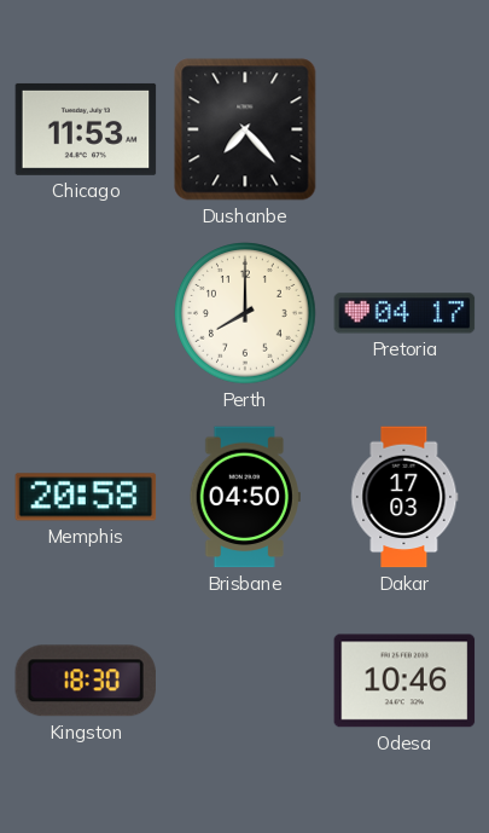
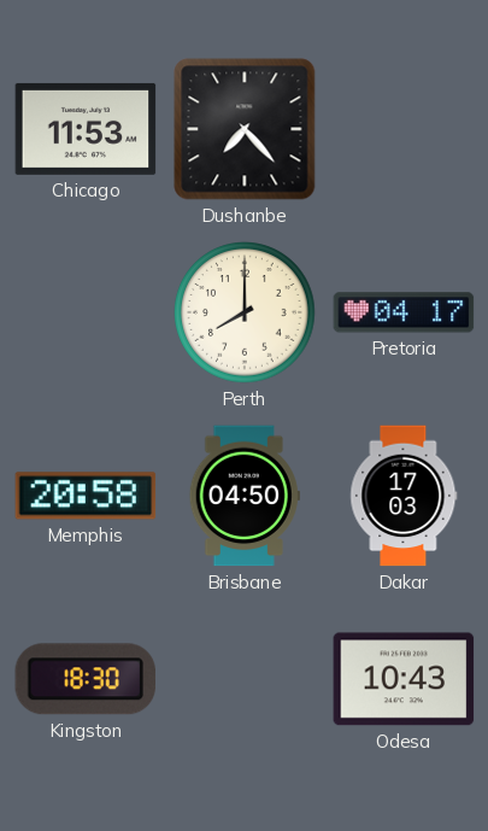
Odesa: 10:46 -> 10:43
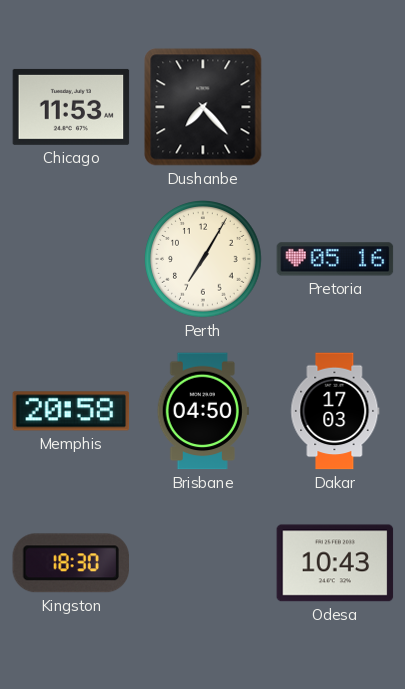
Perth: 8:00 -> 7:05
Pretoria: 04:17 -> 05:16
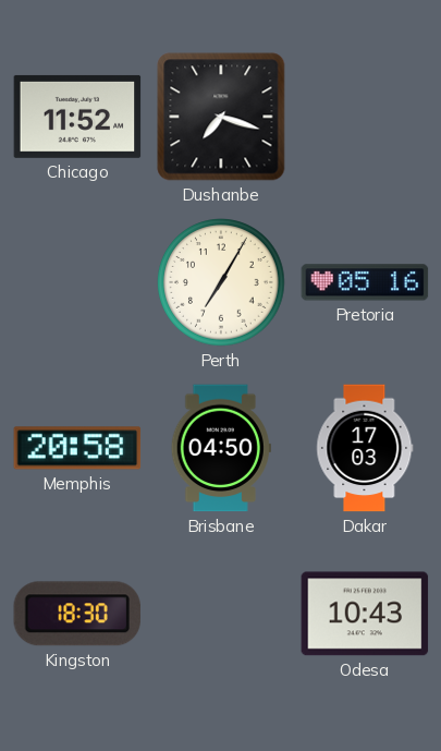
Chicago: 11:53 -> 11:52
Dushanbe: 7:23 -> 7:18
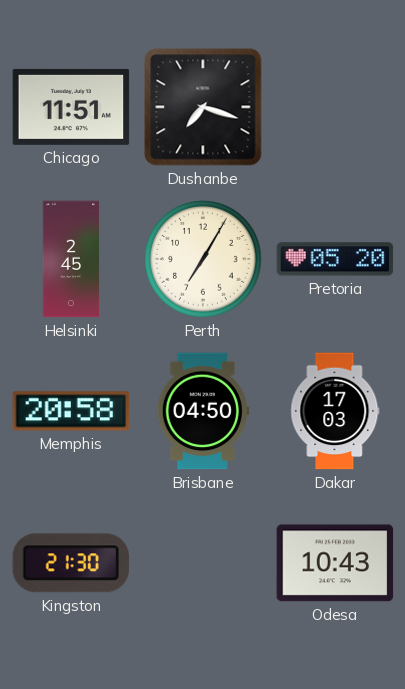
Chicago: 11:52 -> 11:51
Helsinki: none -> 2:45
Pretoria: 05:16 -> 05:20
Kingston: 18:30 -> 21:30
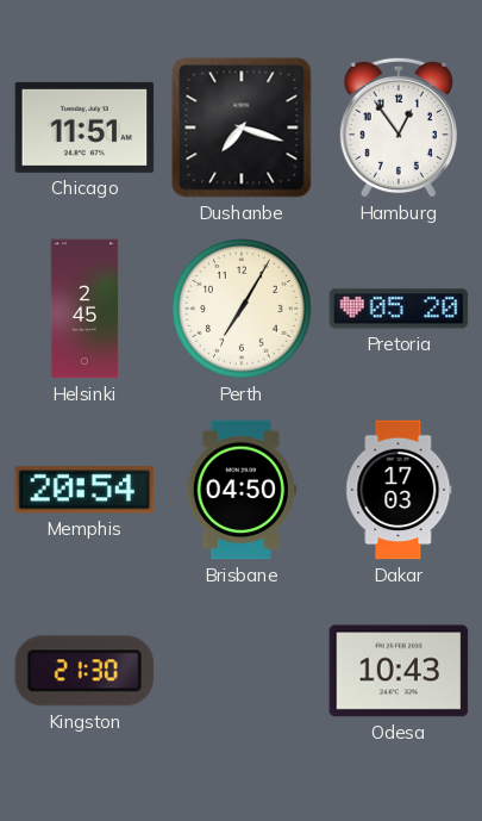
Hamburg: none -> 12:54
Memphis: 20:58 -> 20:54
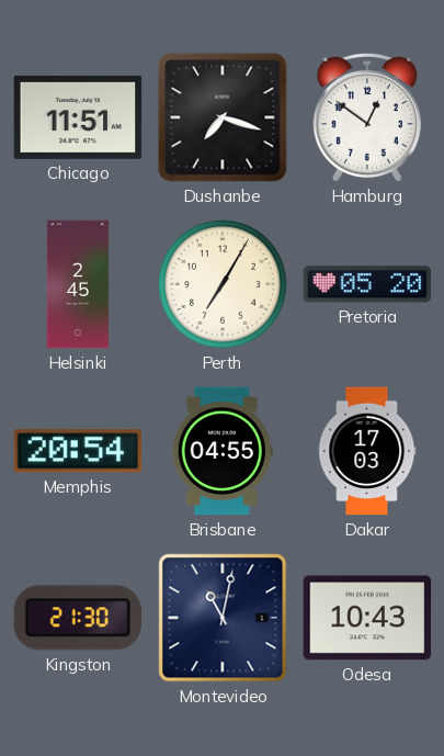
Hamburg: 12:54 -> 12:51
Brisbane: 04:50 -> 04:55
Montevideo: none -> 11:02
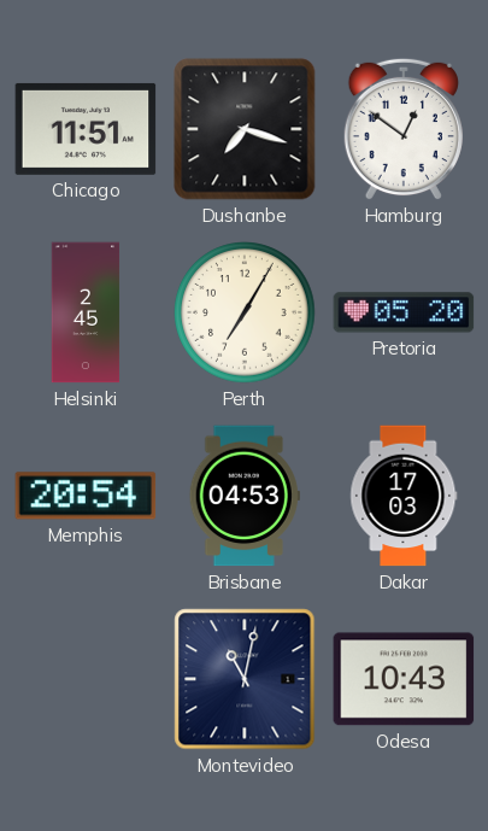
Brisbane: 04:55 -> 04:53
Kingston: 21:30 -> none
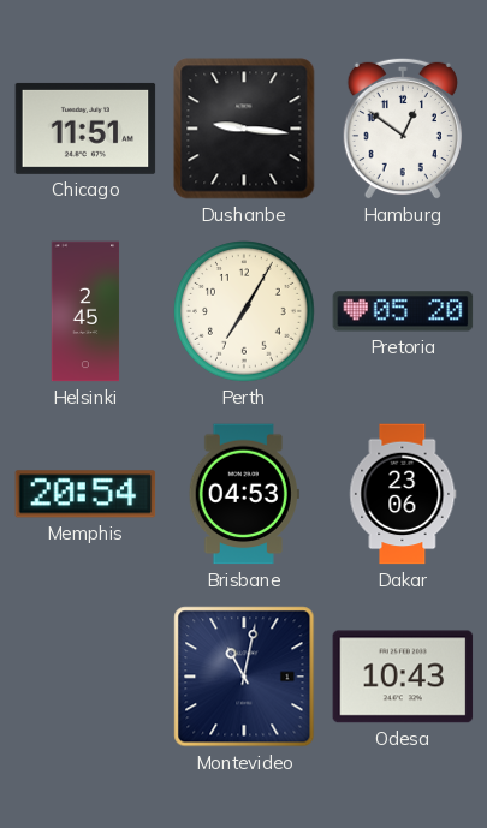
Dushanbe: 7:18 -> 9:16
Dakar: 17:03 -> 23:06
